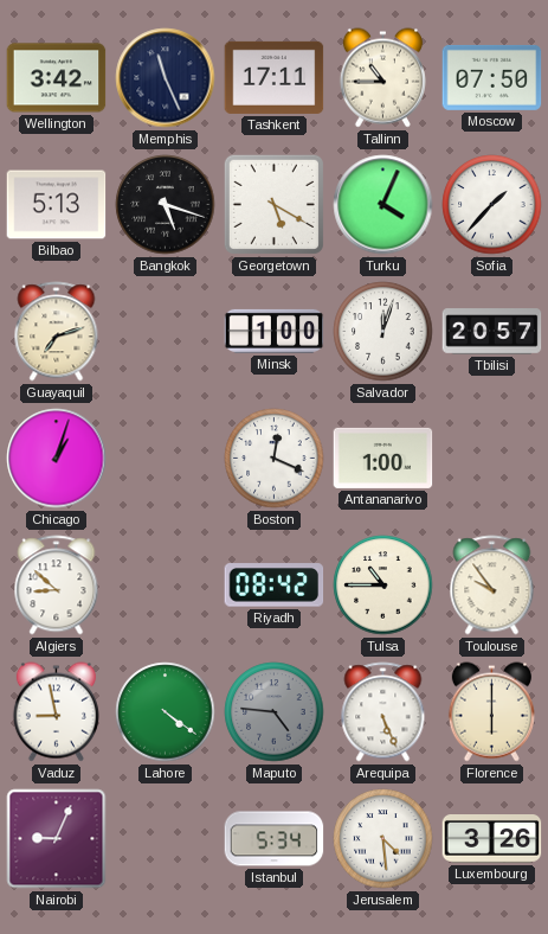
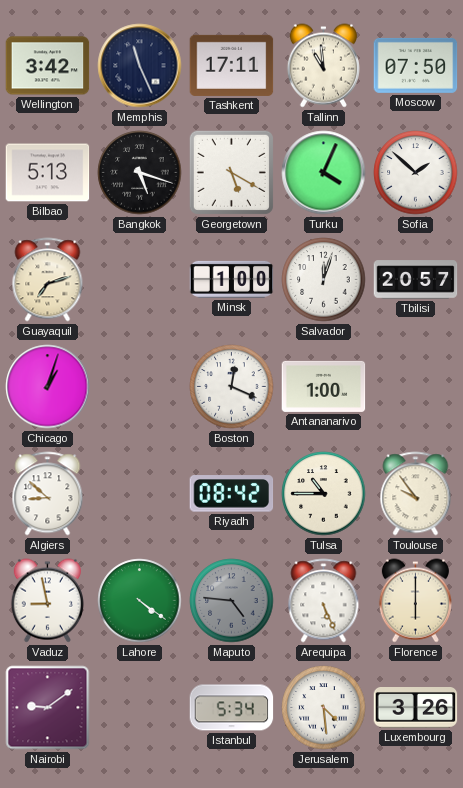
Tallinn: 10:45 -> 10:59
Sofia: 1:37 -> 1:52
Nairobi: 9:04 -> 9:09
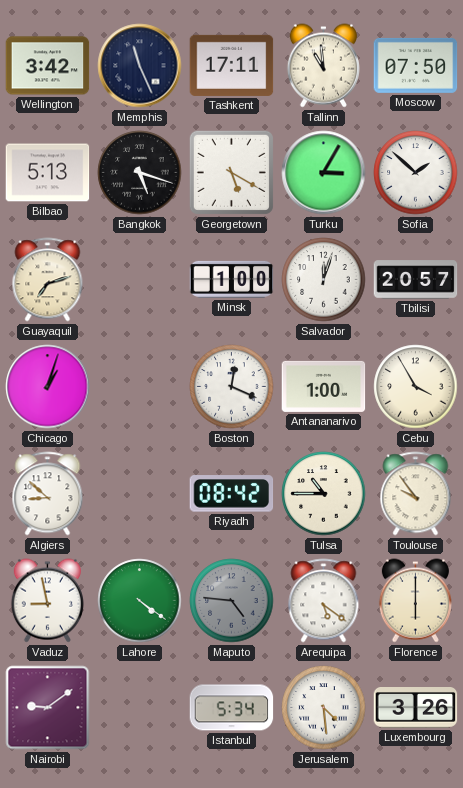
Turku: 4:04 -> 3:05
Cebu: none -> 3:55
Arequipa: 5:26 -> 5:21
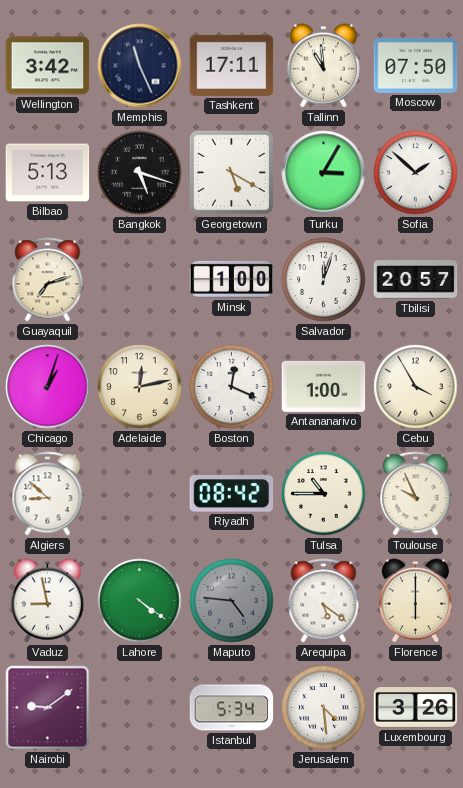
Adelaide: none -> 12:13
Toulouse: 9:54 -> 9:56
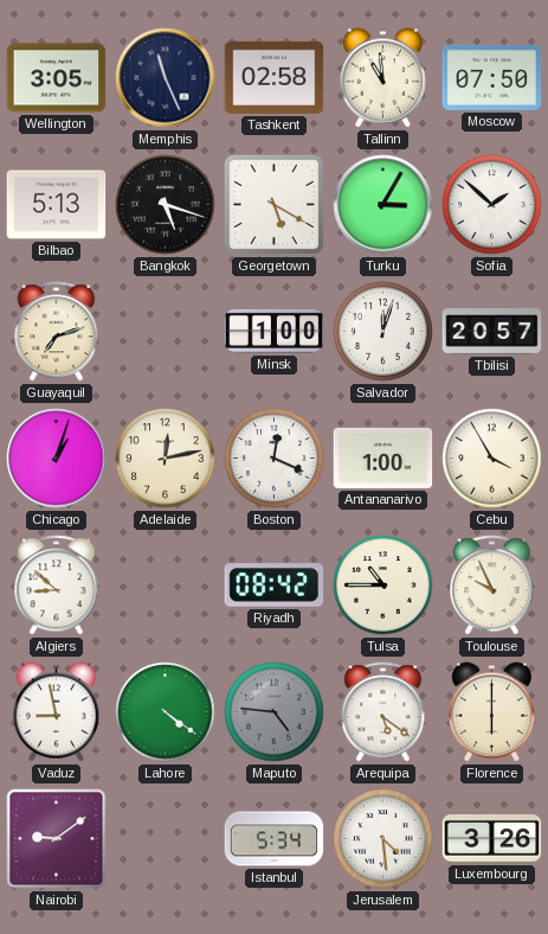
Wellington: 3:42 -> 3:05
Tashkent: 17:11 -> 02:58
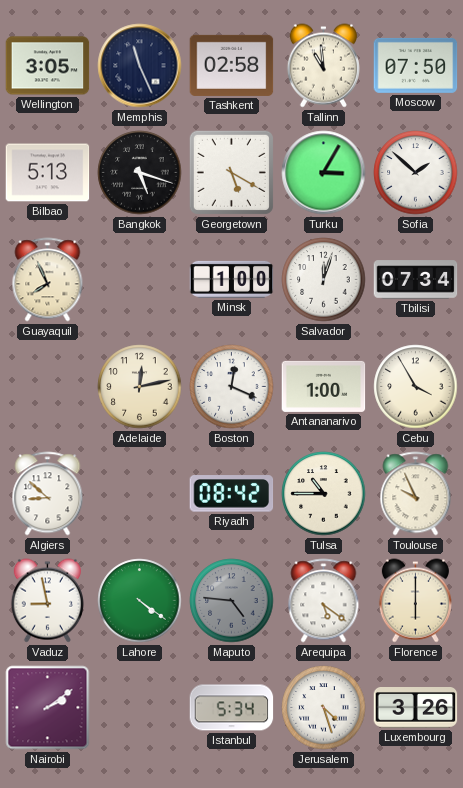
Guayaquil: 7:12 -> 7:56
Tbilisi: 20:57 -> 07:34
Chicago: 1:03 -> none
Nairobi: 9:09 -> 2:09
Jerusalem: 4:29 -> 4:27
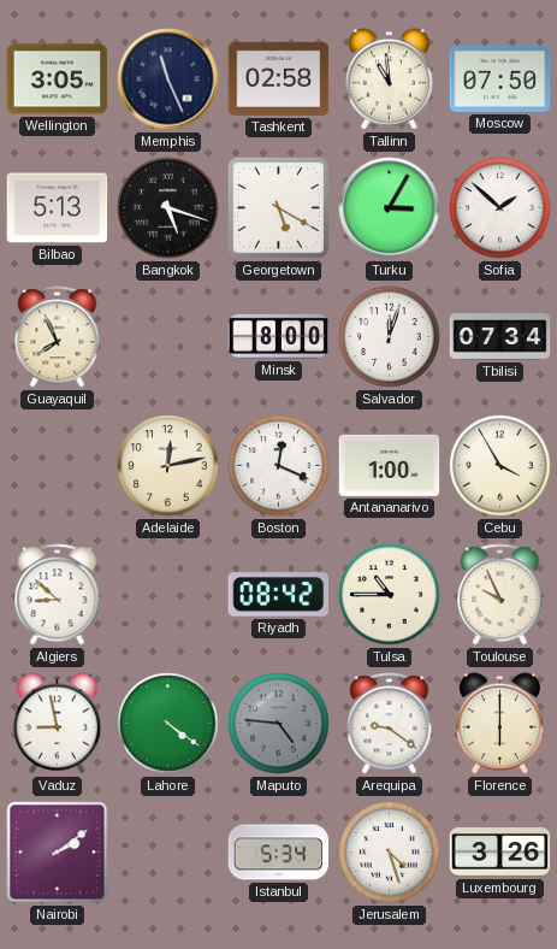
Minsk: 1:00 -> 8:00
Arequipa: 5:21 -> 9:21
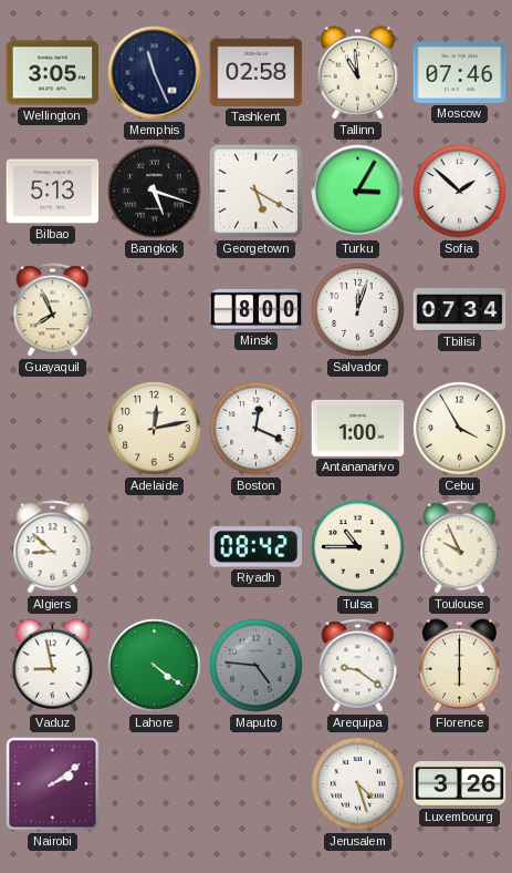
Moscow: 07:50 -> 07:46
Istanbul: 5:34 -> none
